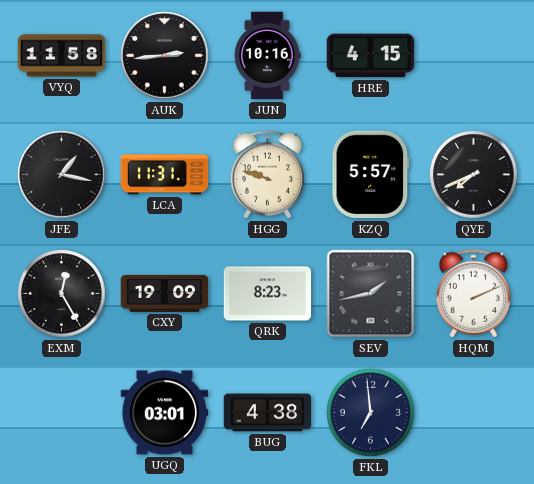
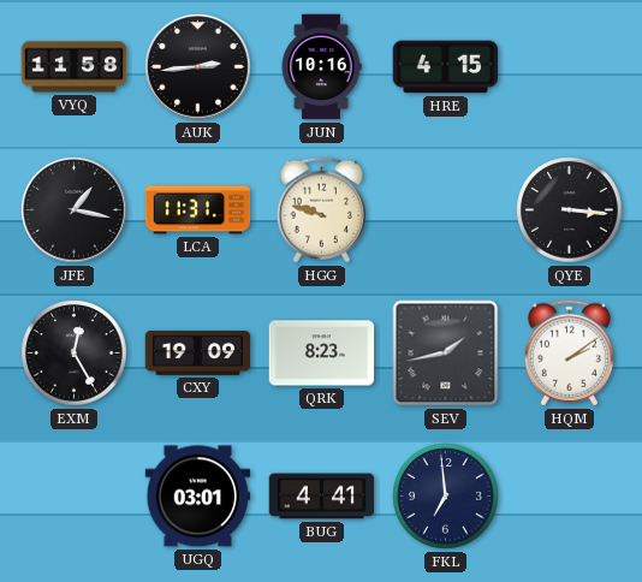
KZQ: 5:57 -> none
QYE: 7:41 -> 3:16
HQM: 2:11 -> 2:09
BUG: 4:38 -> 4:41
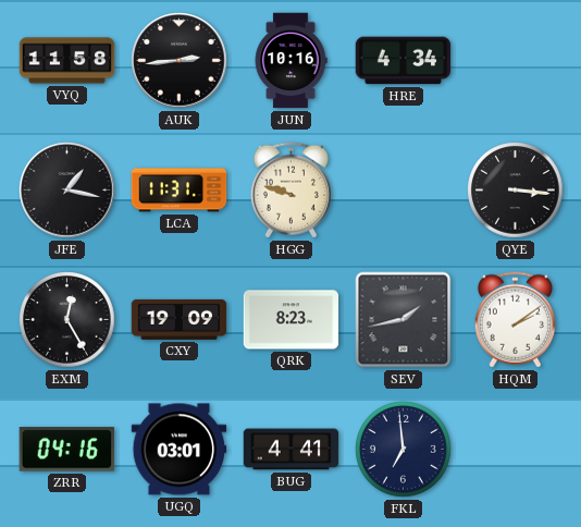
HRE: 4:15 -> 4:34
ZRR: none -> 04:16
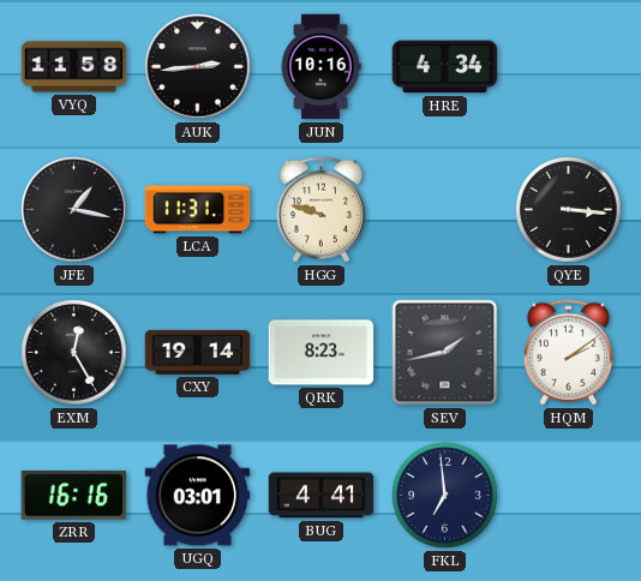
CXY: 19:09 -> 19:14
ZRR: 04:16 -> 16:16
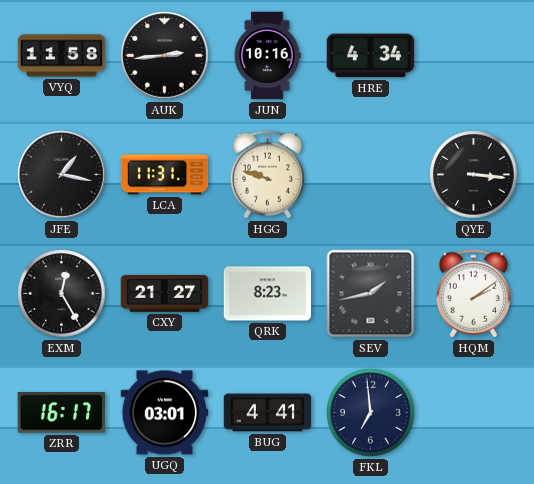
CXY: 19:14 -> 21:27
ZRR: 16:16 -> 16:17
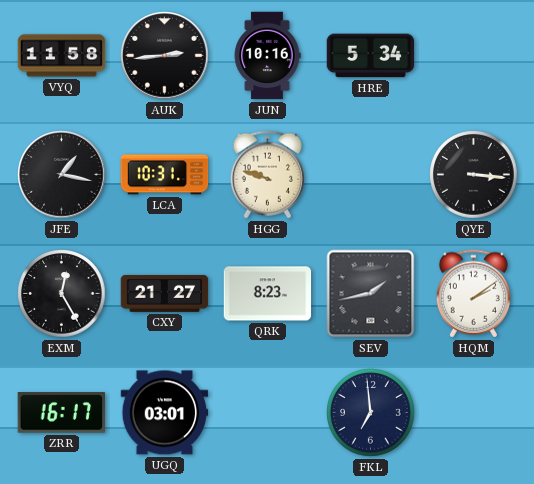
HRE: 4:34 -> 5:34
LCA: 11:31 -> 10:31
BUG: 4:41 -> none
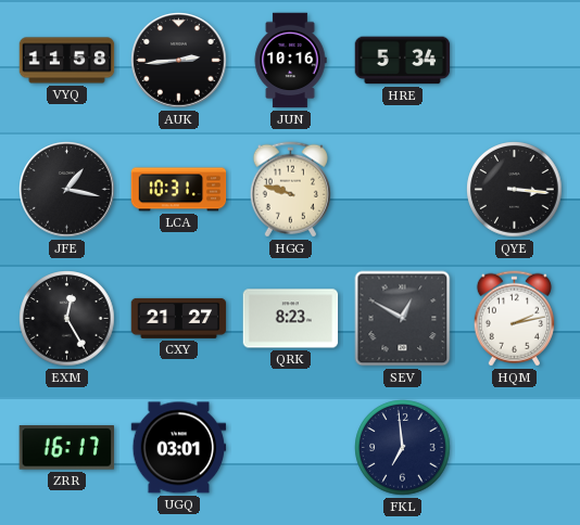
SEV: 1:43 -> 12:50
HQM: 2:09 -> 2:13
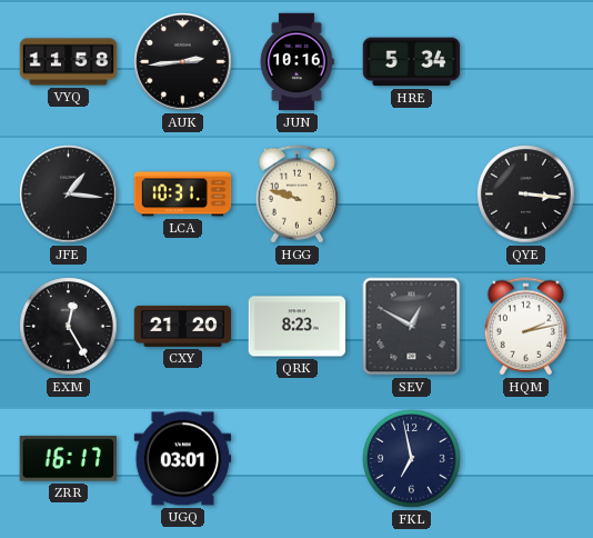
JFE: 1:17 -> 1:16
CXY: 21:27 -> 21:20
FKL: 6:59 -> 6:58
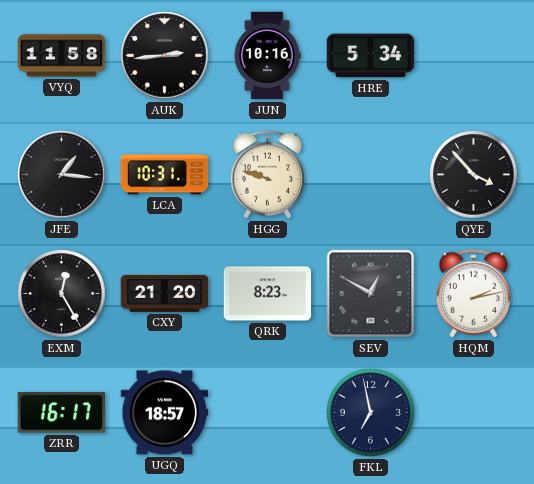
QYE: 3:16 -> 3:53
UGQ: 03:01 -> 18:57
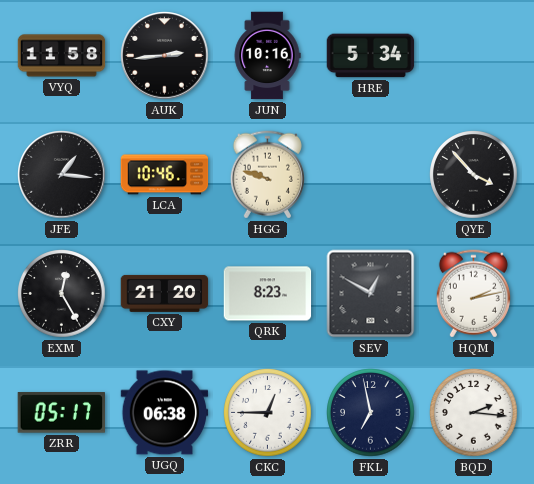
LCA: 10:31 -> 10:46
ZRR: 16:17 -> 05:17
UGQ: 18:57 -> 06:38
CKC: none -> 12:45
BQD: none -> 2:16
